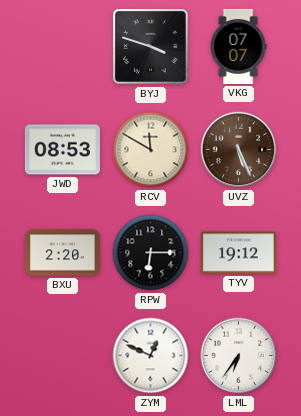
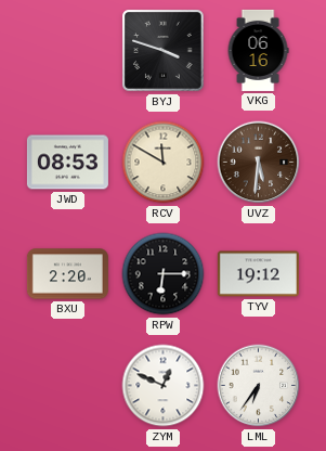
VKG: 07:07 -> 06:16
UVZ: 5:26 -> 5:31
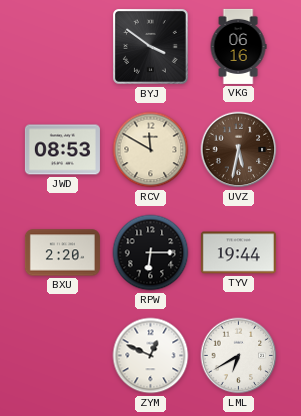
BYJ: 3:48 -> 3:51
UVZ: 5:31 -> 5:32
TYV: 19:12 -> 19:44
LML: 6:36 -> 6:40
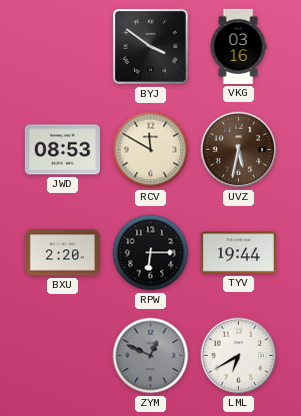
VKG: 06:16 -> 03:16
ZYM dial: white -> grey
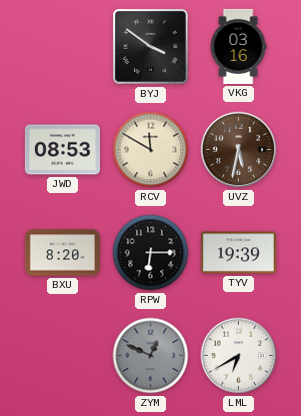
BXU: 2:20 -> 8:20
TYV: 19:44 -> 19:39
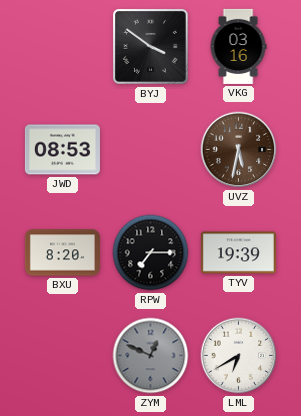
RCV: 11:50 -> none
RPW: 6:15 -> 7:15
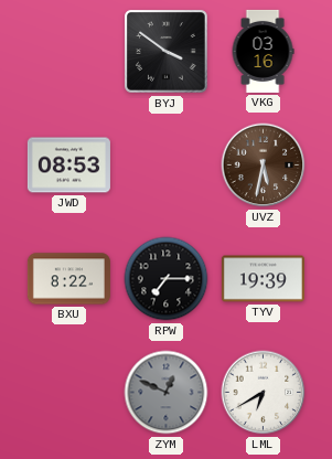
BXU: 8:20 -> 8:22
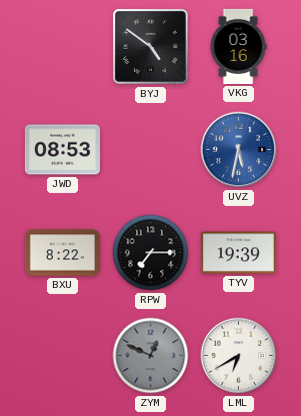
BYJ: 3:51 -> 4:51
UVZ dial: brown -> blue
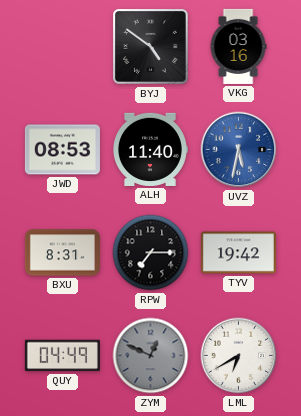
ALH: none -> 11:40
BXU: 8:22 -> 8:31
TYV: 19:39 -> 19:42
QUY: none -> 04:49
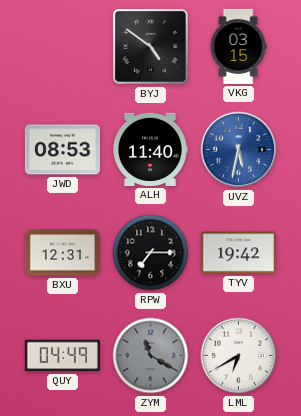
VKG: 03:16 -> 03:15
BXU: 8:31 -> 12:31
ZYM: 12:49 -> 11:20
